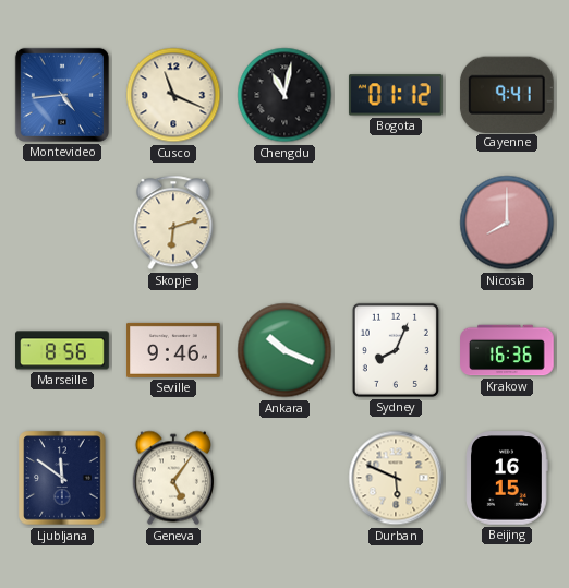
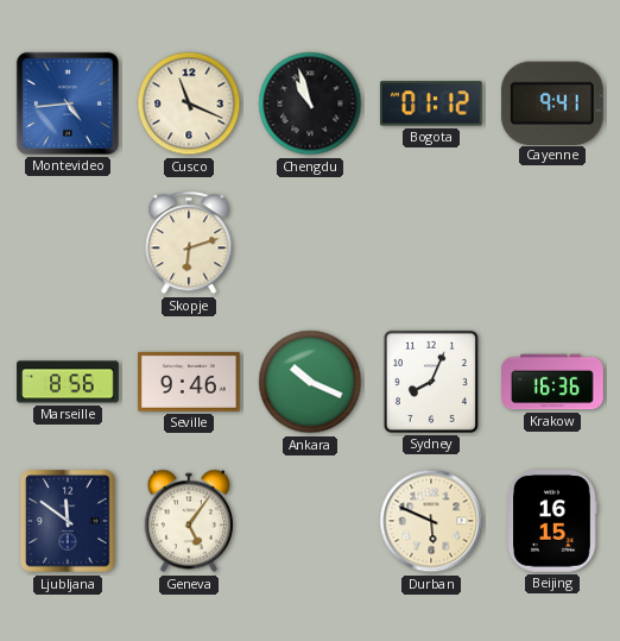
Chengdu: 11:02 -> 10:57
Nicosia: 8:00 -> none
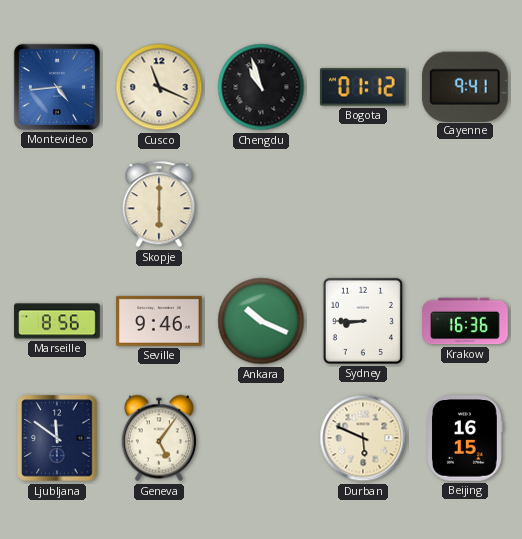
Skopje: 6:12 -> 6:00
Sydney: 8:04 -> 8:45
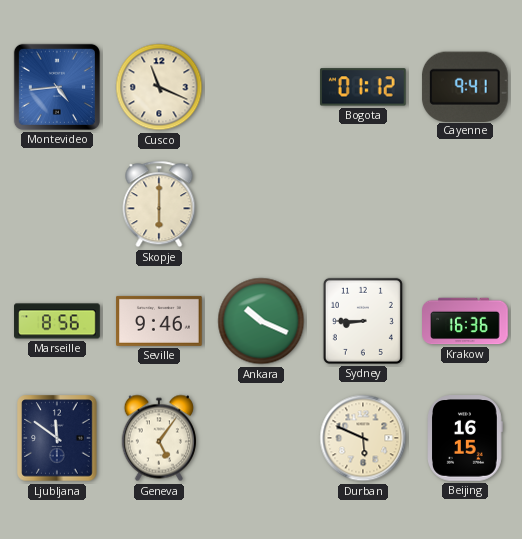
Chengdu: 10:57 -> none
